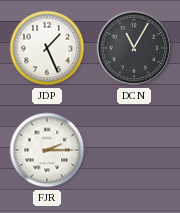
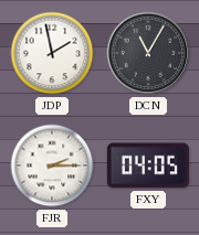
JDP: 1:26 -> 1:58
FXY: none -> 04:05
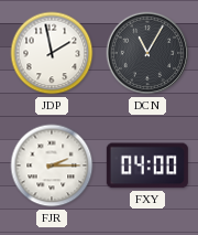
FXY: 04:05 -> 04:00
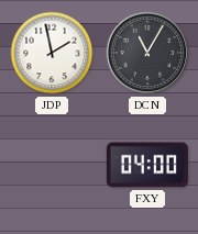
FJR: 2:15 -> none
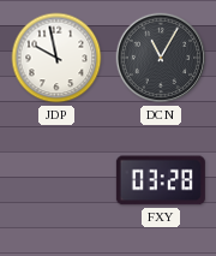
JDP: 1:58 -> 9:58
FXY: 04:00 -> 03:28
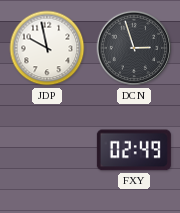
DCN: 11:05 -> 2:57
FXY: 03:28 -> 02:49
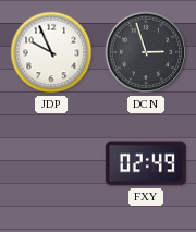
JDP: 9:58 -> 9:56
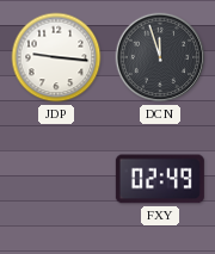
JDP: 9:56 -> 9:16
DCN: 2:57 -> 11:57
